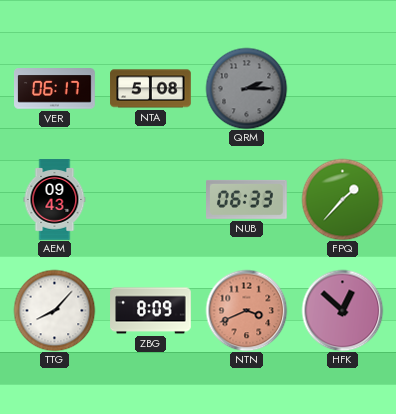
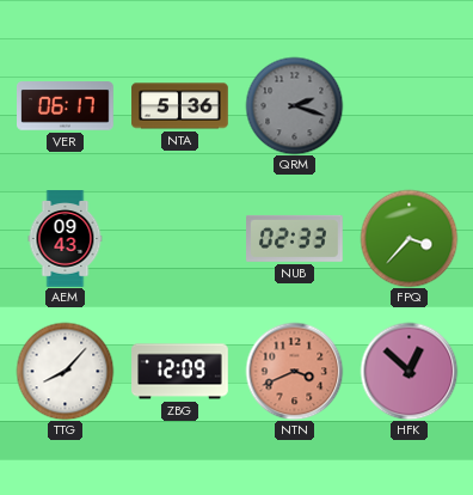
NTA: 5:08 -> 5:36
QRM: 2:15 -> 2:18
NUB: 06:33 -> 02:33
FPQ: 1:37 -> 3:37
ZBG: 8:09 -> 12:09
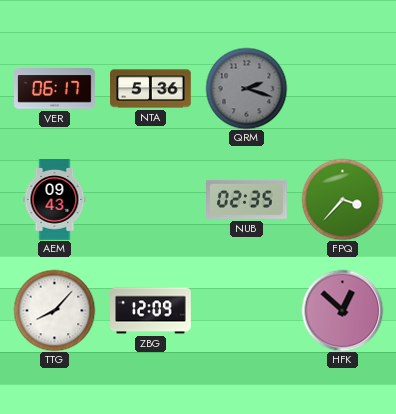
NUB: 02:33 -> 02:35
NTN: 3:41 -> none
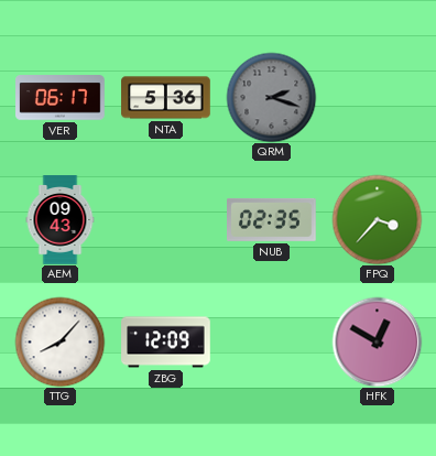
HFK: 12:52 -> 12:50
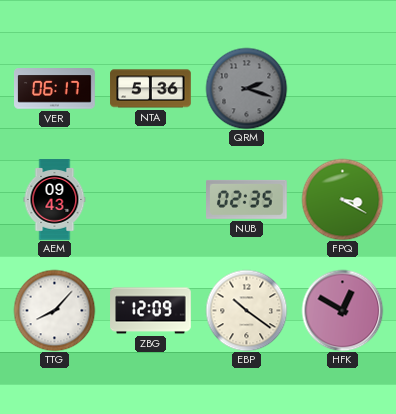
FPQ: 3:37 -> 3:20
EBP: none -> 10:21
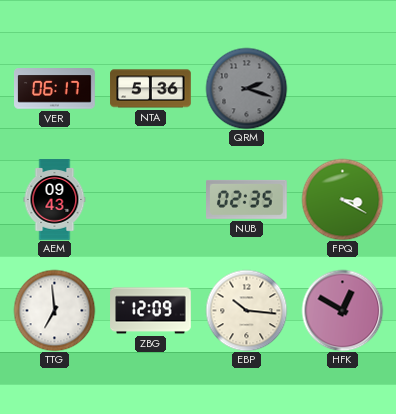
TTG: 8:07 -> 6:59
EBP: 10:21 -> 10:16
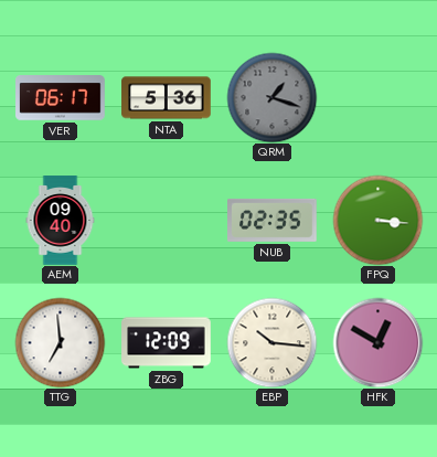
QRM: 2:18 -> 1:18
AEM: 09:43 -> 09:40
FPQ: 3:20 -> 3:16
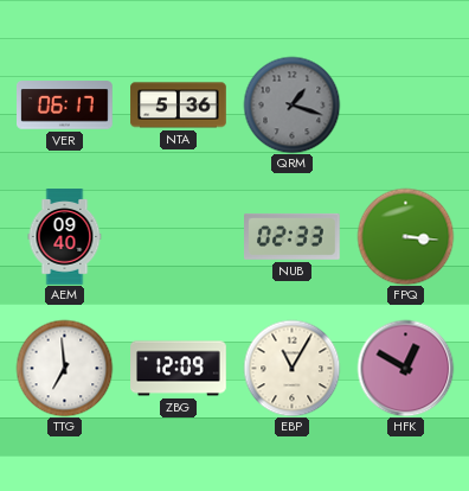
NUB: 02:35 -> 02:33
EBP: 10:16 -> 11:05
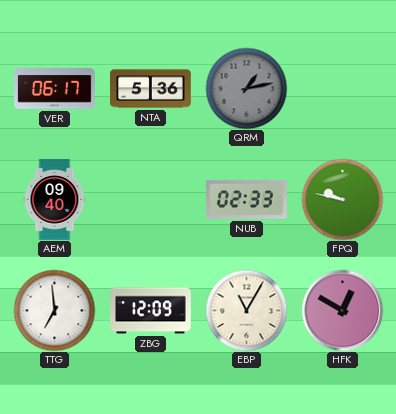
QRM: 1:18 -> 1:13
FPQ: 3:16 -> 9:47
